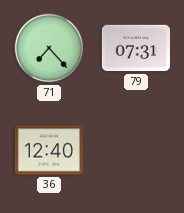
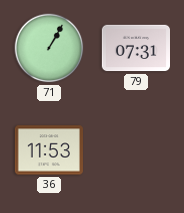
71: 7:23 -> 1:05
36: 12:40 -> 11:53
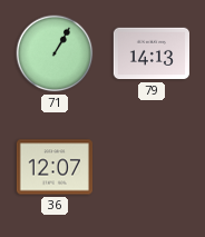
79: 07:31 -> 14:13
36: 11:53 -> 12:07
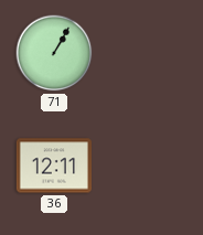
79: 14:13 -> none
36: 12:07 -> 12:11
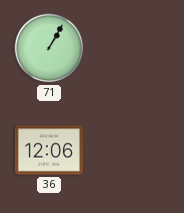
36: 12:11 -> 12:06
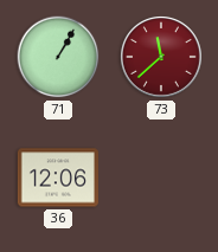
73: none -> 11:38
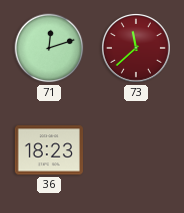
71: 1:05 -> 12:12
36: 12:06 -> 18:23
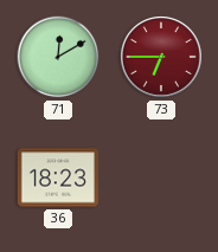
71: 12:12 -> 12:10
73: 11:38 -> 6:45
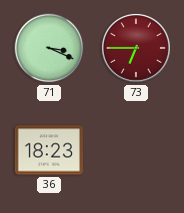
71: 12:10 -> 3:19
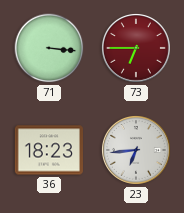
71: 3:19 -> 3:16
23: none -> 6:44
